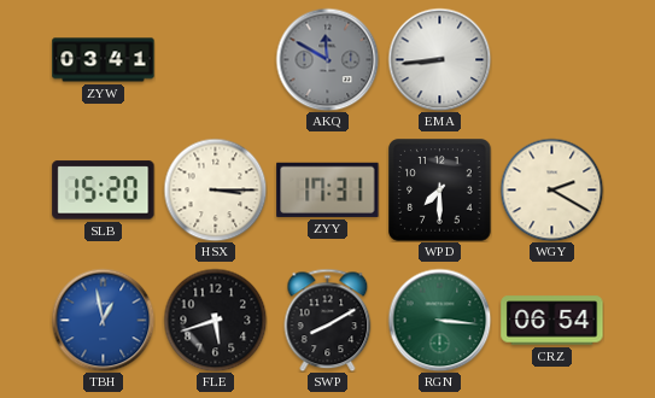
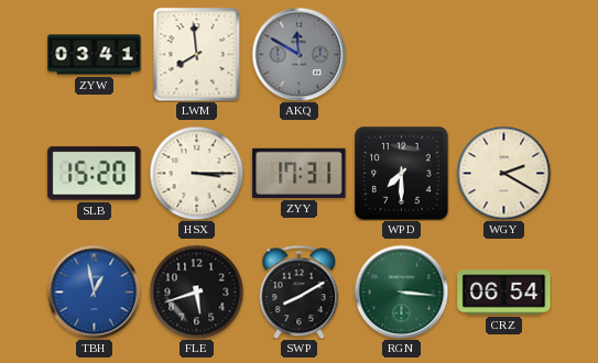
LWM: none -> 7:59
EMA: 8:44 -> none
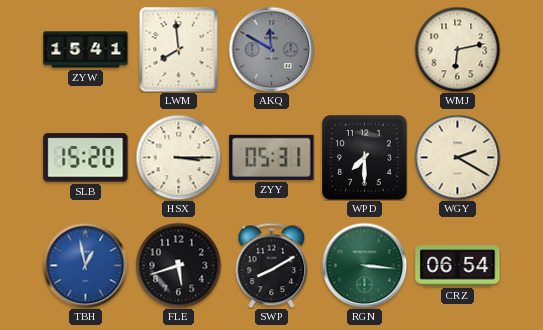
ZYW: 03:41 -> 15:41
WMJ: none -> 6:13
ZYY: 17:31 -> 05:31
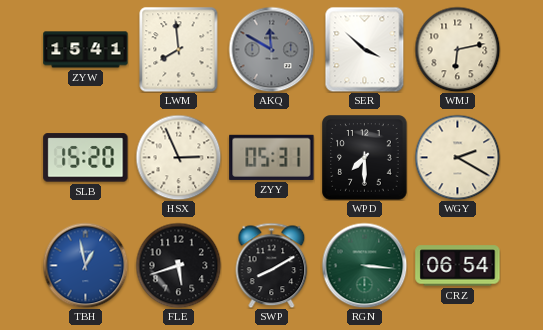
SER: none -> 3:52
HSX: 3:15 -> 2:56
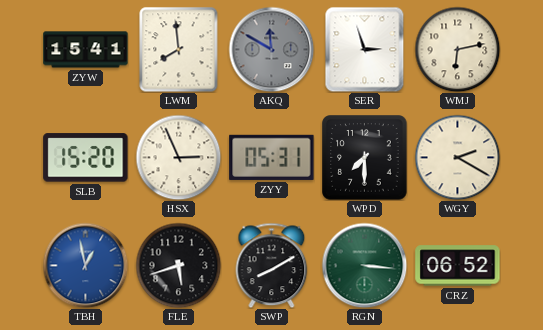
SER: 3:52 -> 2:57
CRZ: 06:54 -> 06:52
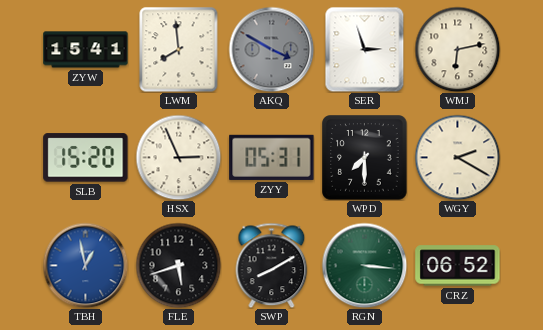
AKQ: 11:50 -> 3:50
